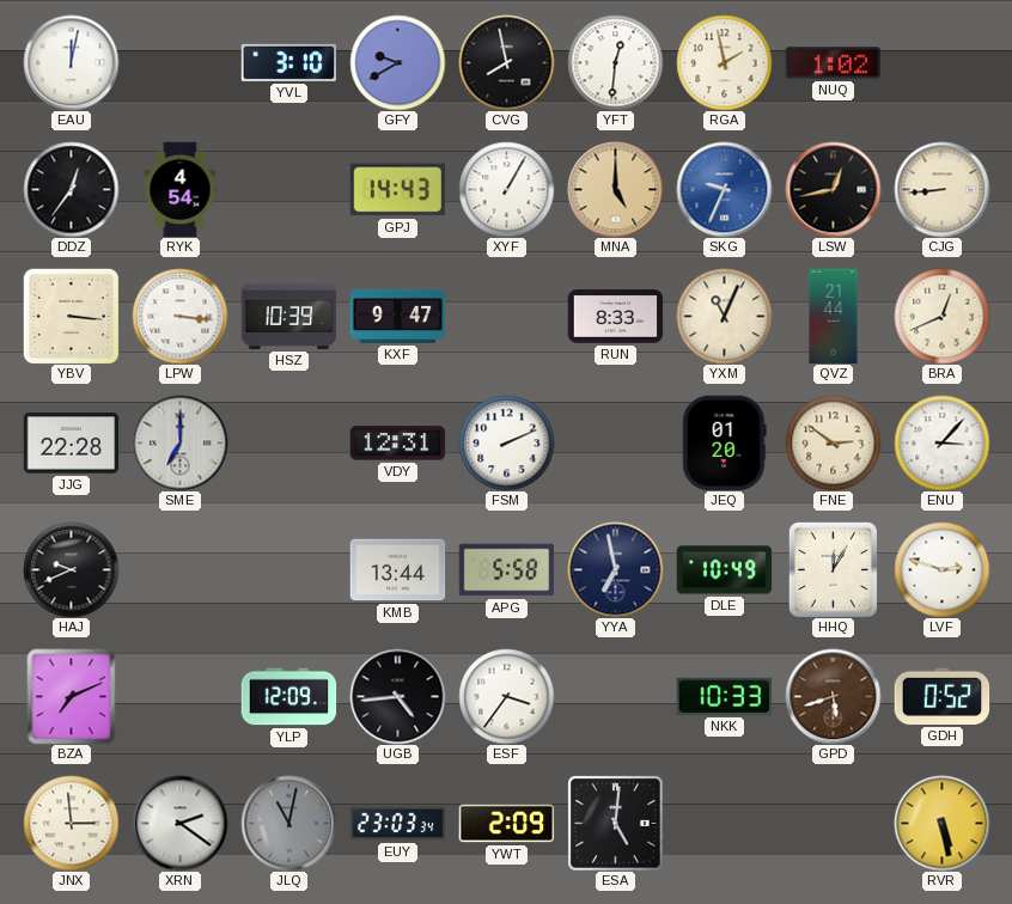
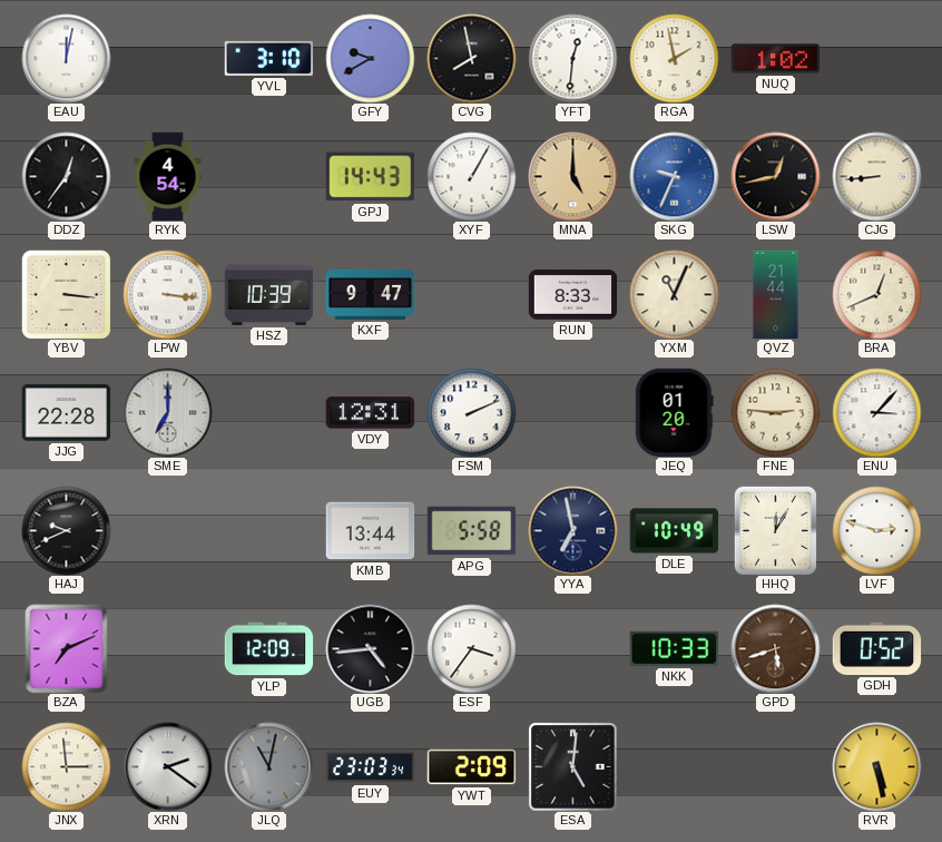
FNE: 2:51 -> 2:46
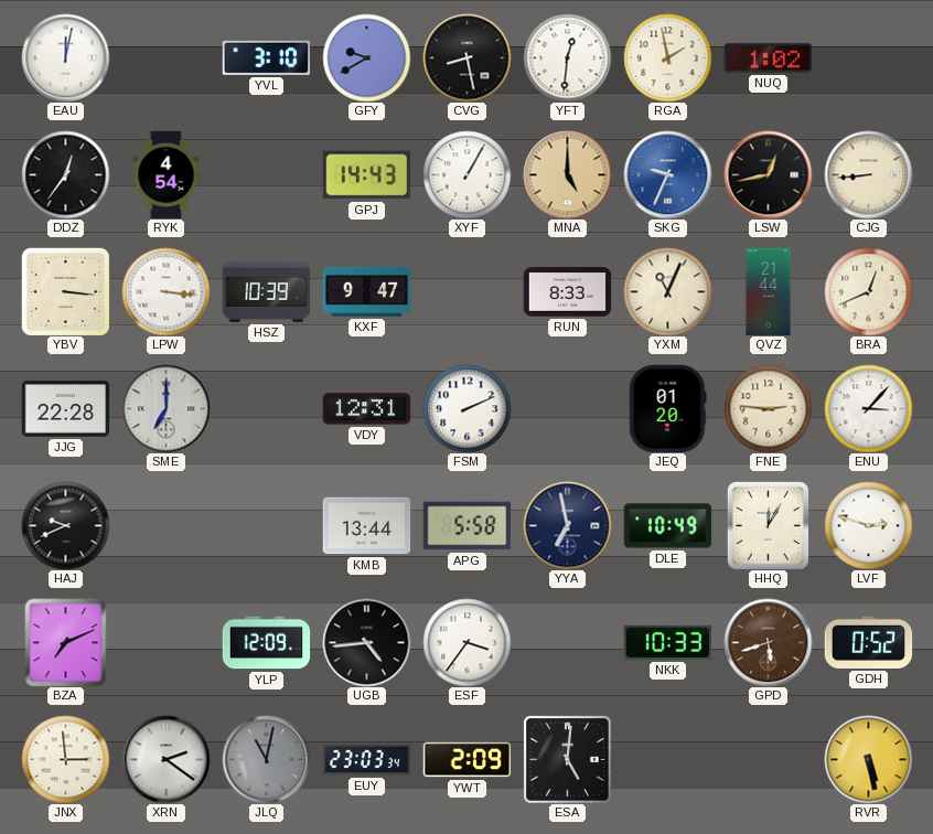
CVG: 7:58 -> 8:28
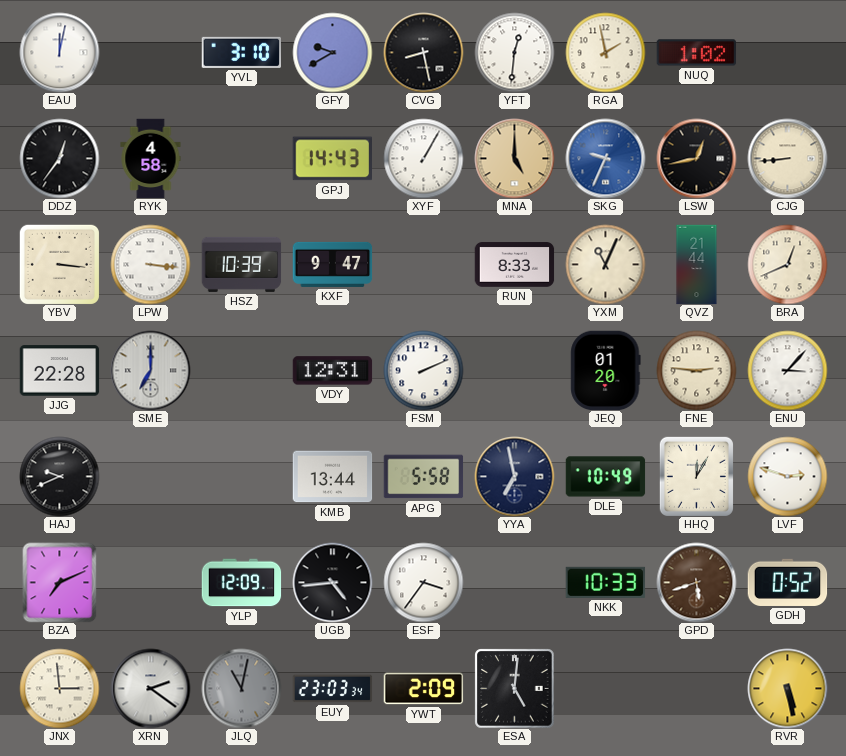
RYK: 4:54 -> 4:58
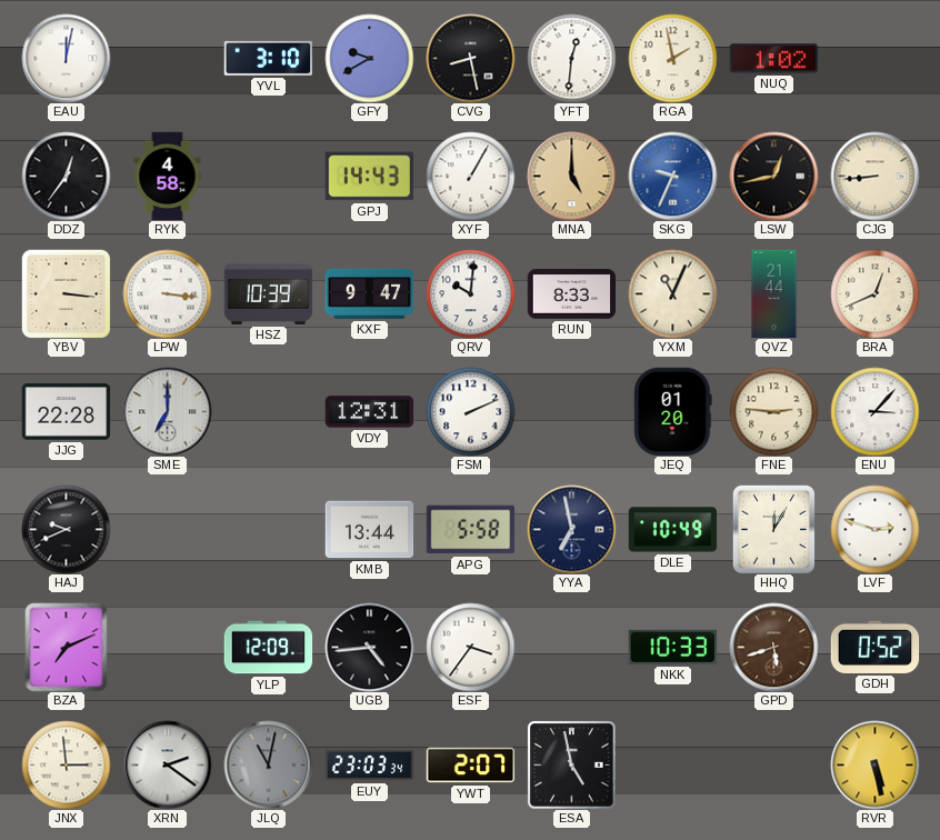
QRV: none -> 10:01
YWT: 2:09 -> 2:07
ESA: 5:01 -> 4:58
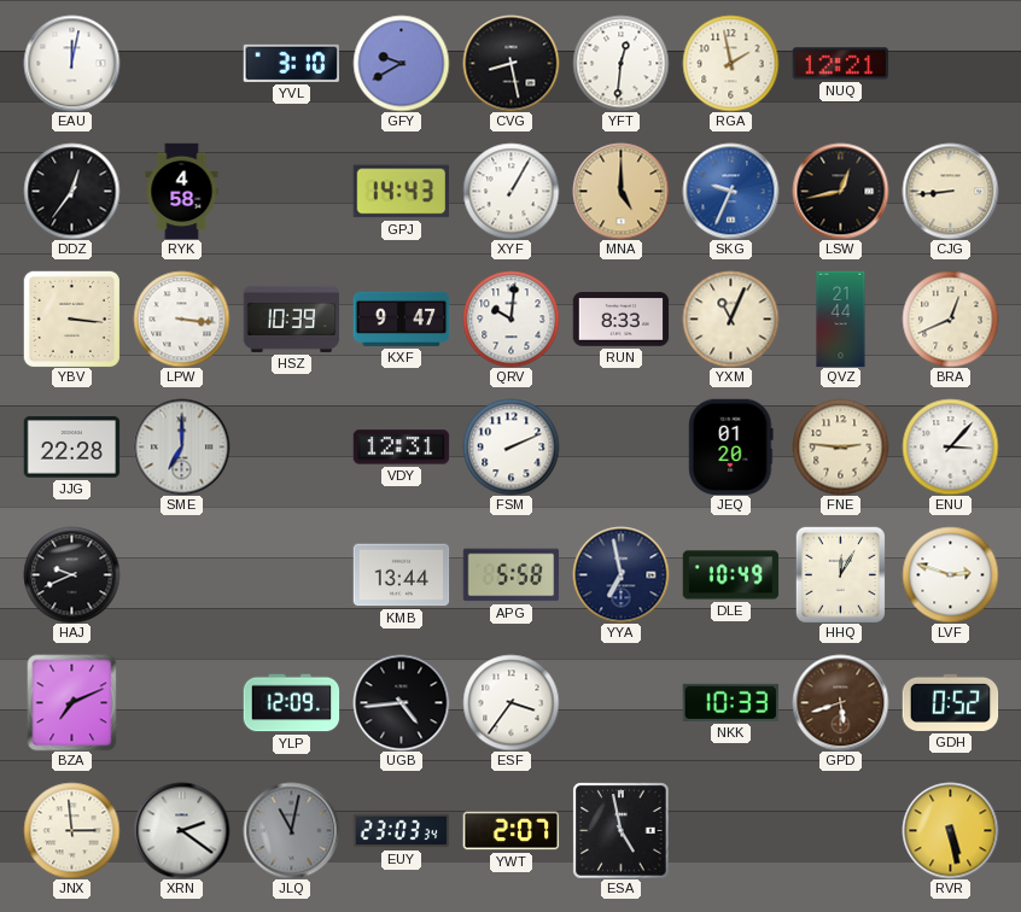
NUQ: 1:02 -> 12:21
